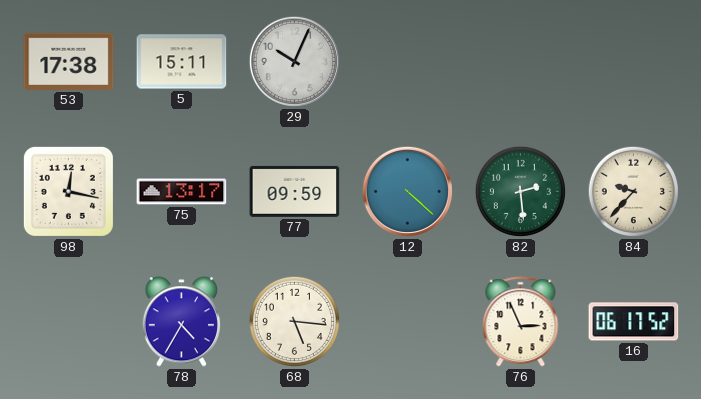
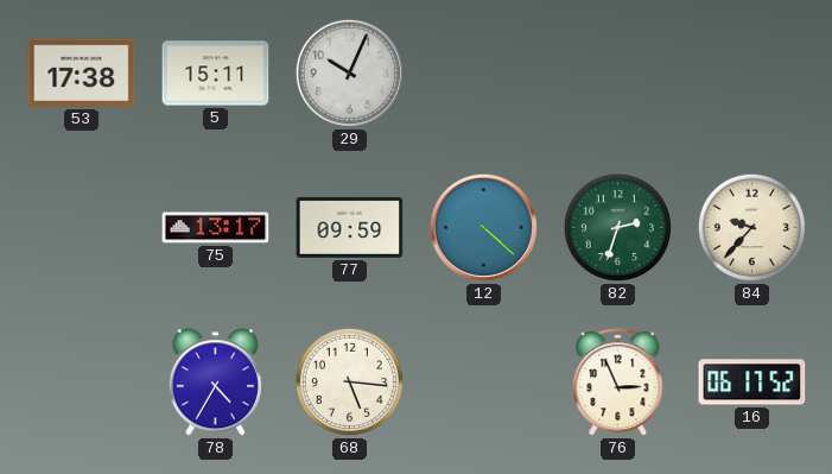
98: 12:17 -> none
82: 2:29 -> 2:33
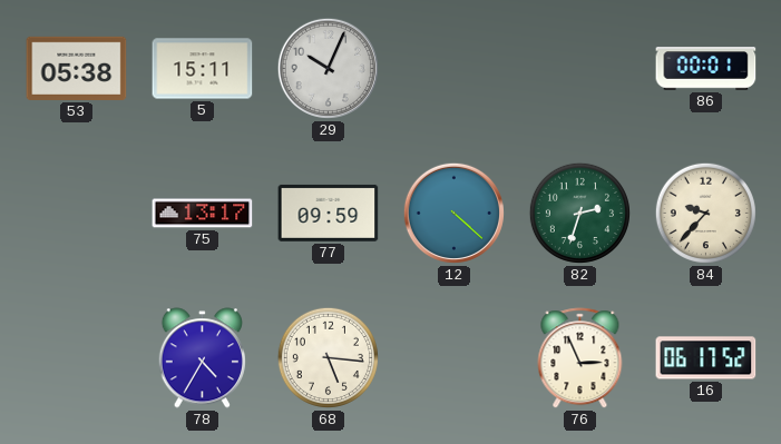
53: 17:38 -> 05:38
86: none -> 00:01
